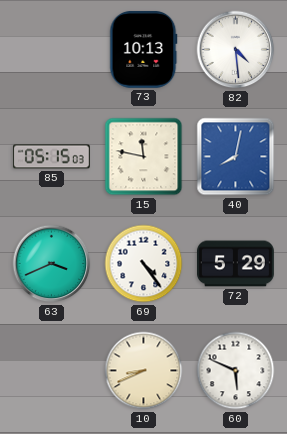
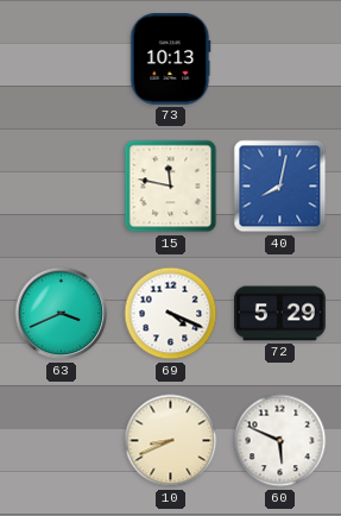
82: 4:29 -> none
85: 05:15 -> none
69: 4:24 -> 4:19
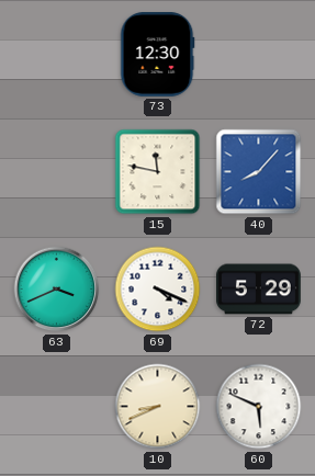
73: 10:13 -> 12:30
40: 8:02 -> 8:07
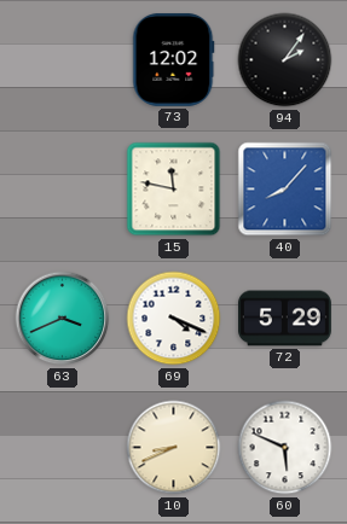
73: 12:30 -> 12:02
94: none -> 2:06
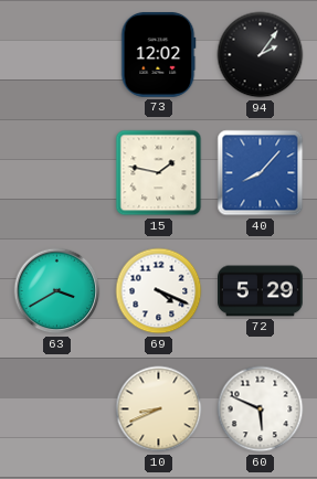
15: 11:47 -> 1:47
63: 3:41 -> 3:40
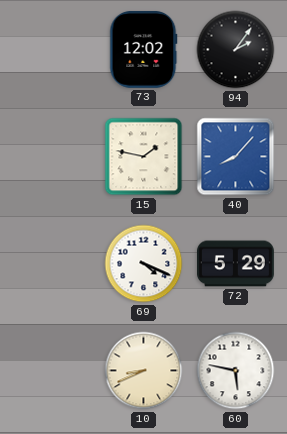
63: 3:40 -> none
60: 5:49 -> 5:47
